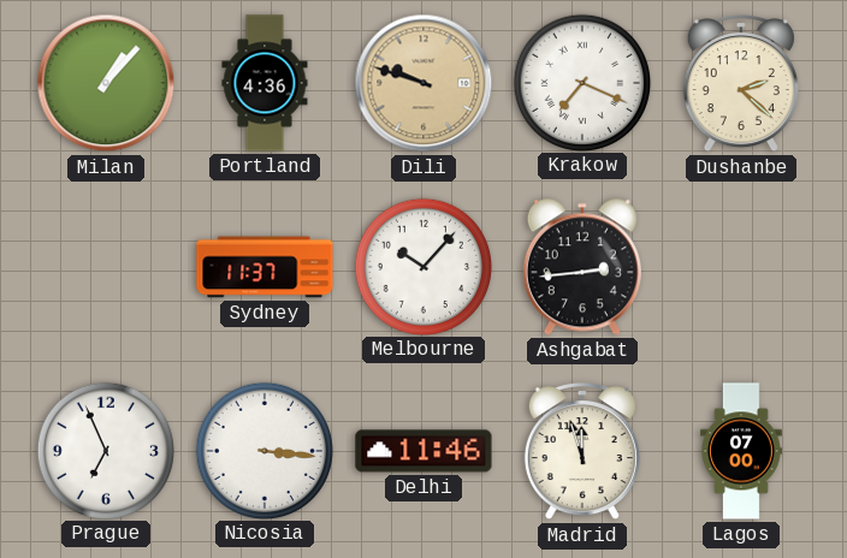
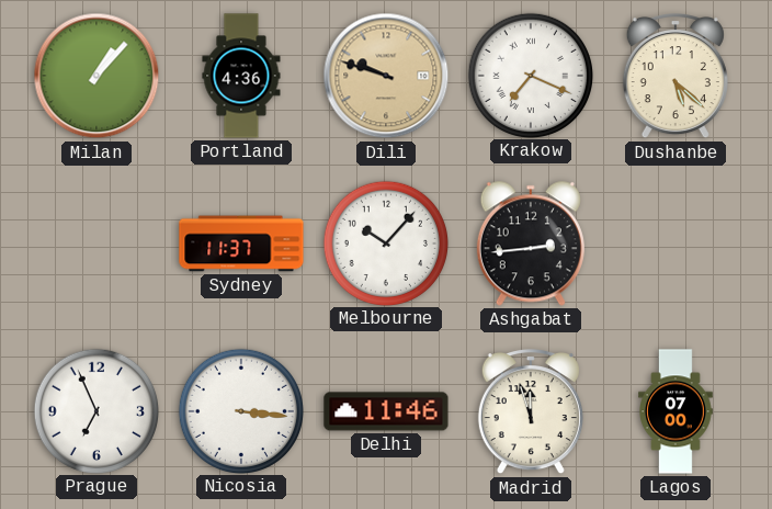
Dushanbe: 2:22 -> 5:22
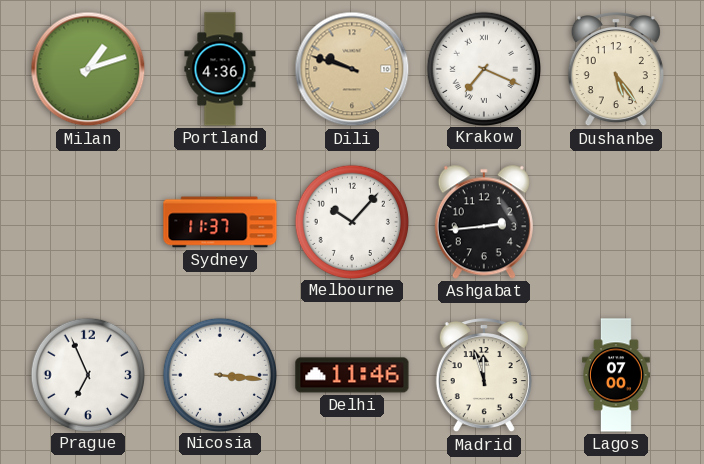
Milan: 1:07 -> 1:12
Dushanbe: 5:22 -> 5:24
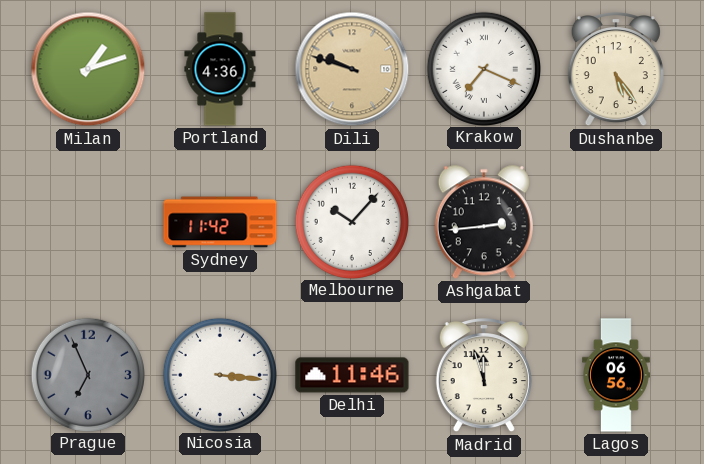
Sydney: 11:37 -> 11:42
Prague dial: white -> grey
Lagos: 07:00 -> 06:56
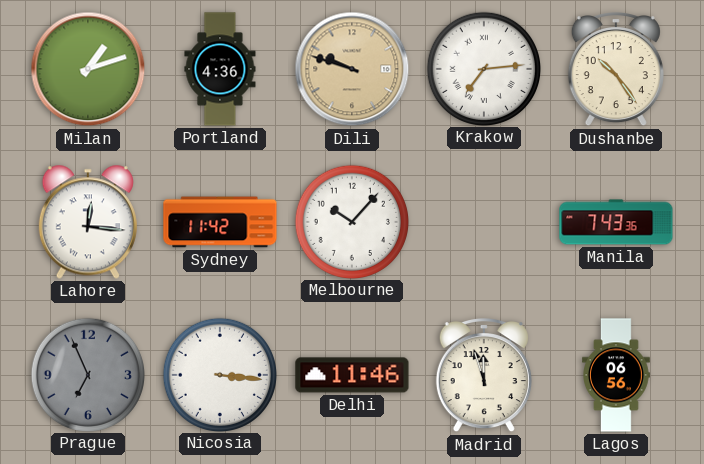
Krakow: 7:19 -> 7:14
Dushanbe: 5:24 -> 10:24
Lahore: none -> 12:16
Ashgabat: 2:44 -> none
Manila: none -> 7:43
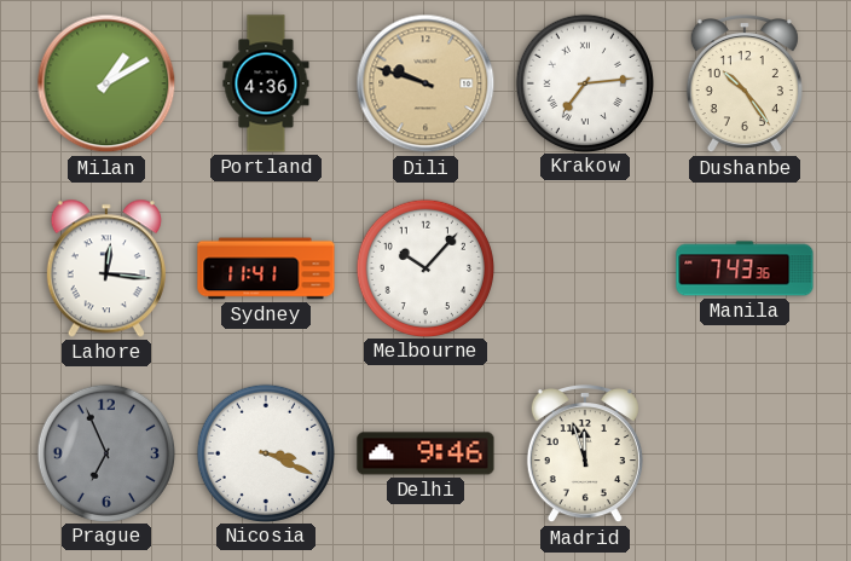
Milan: 1:12 -> 1:10
Sydney: 11:42 -> 11:41
Nicosia: 3:16 -> 3:19
Delhi: 11:46 -> 9:46
Lagos: 06:56 -> none
